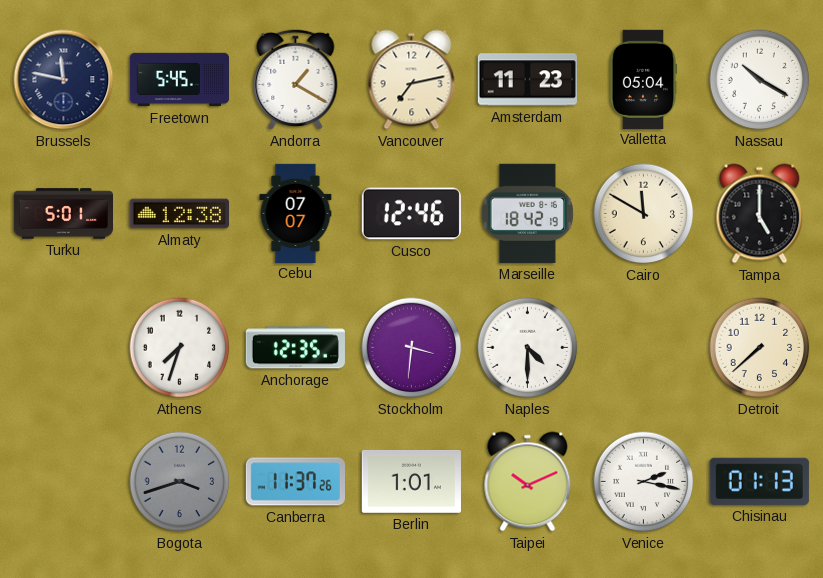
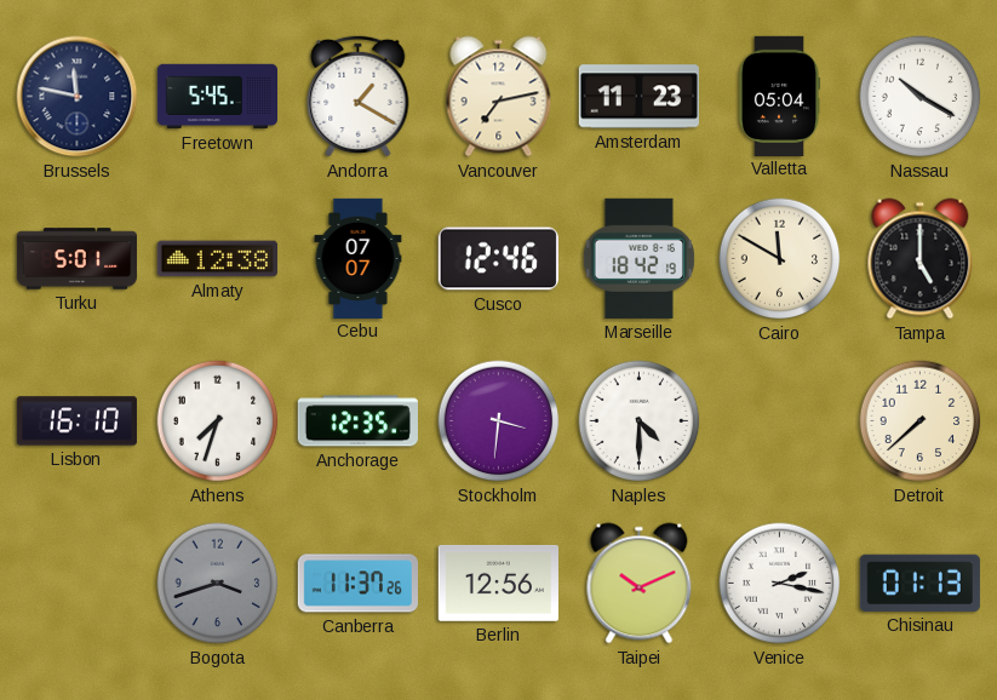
Lisbon: none -> 16:10
Berlin: 1:01 -> 12:56
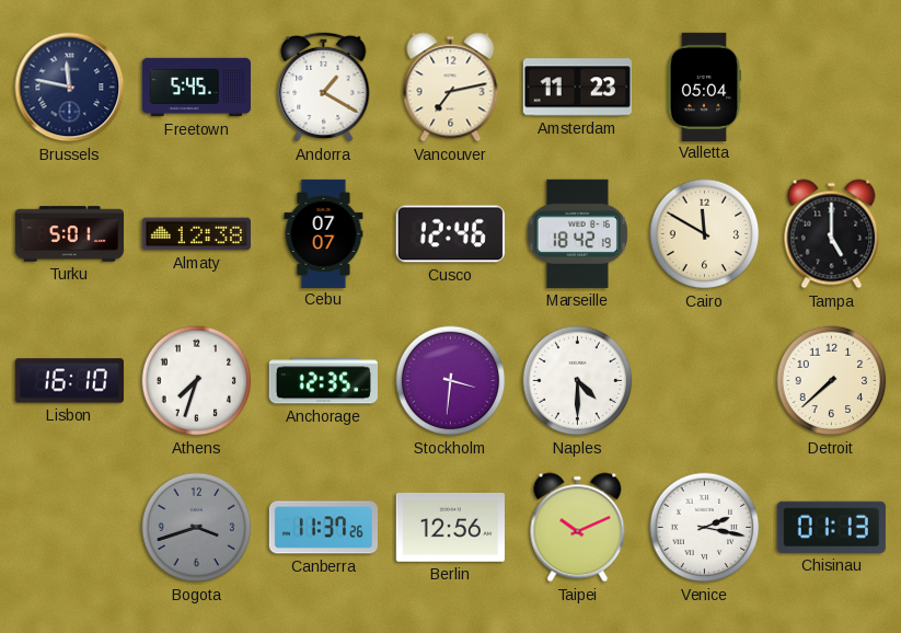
Nassau: 10:20 -> none
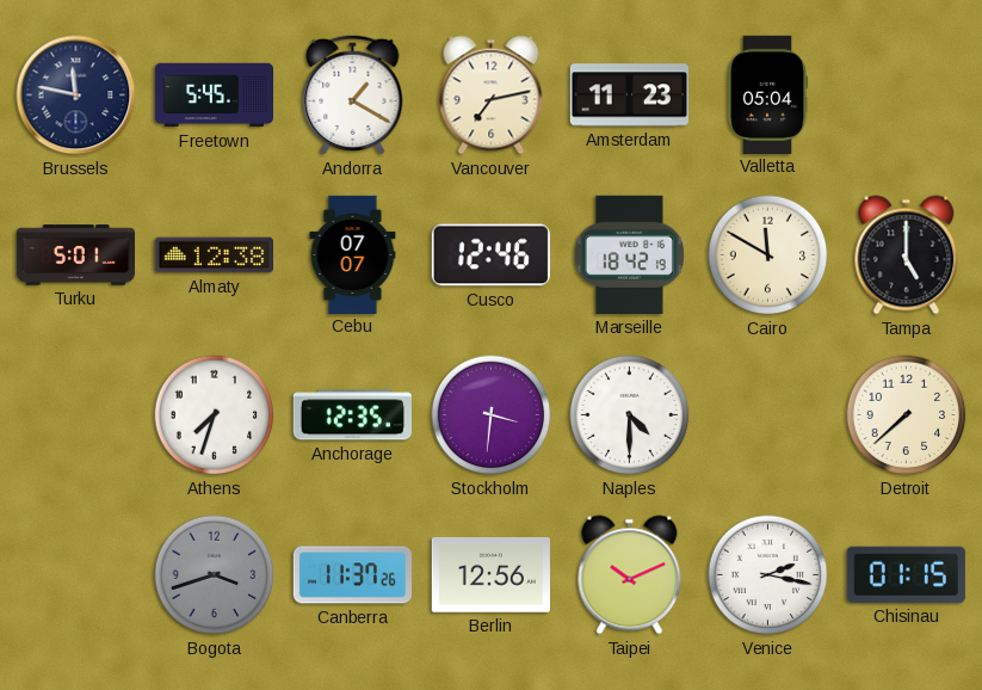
Lisbon: 16:10 -> none
Chisinau: 01:13 -> 01:15
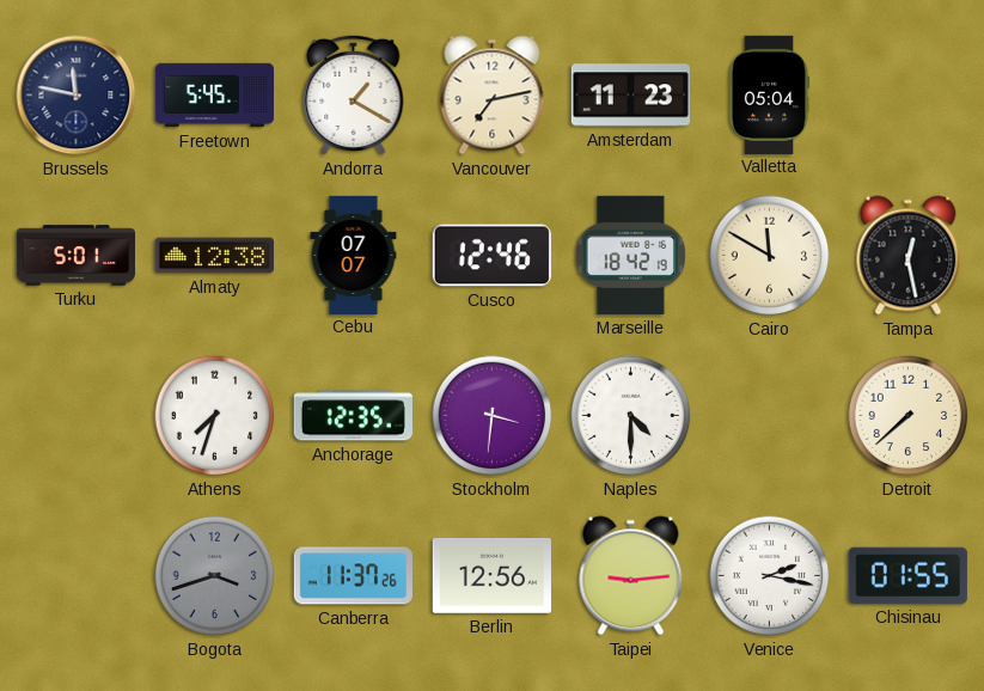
Tampa: 5:00 -> 12:28
Taipei: 10:11 -> 9:14
Chisinau: 01:15 -> 01:55
